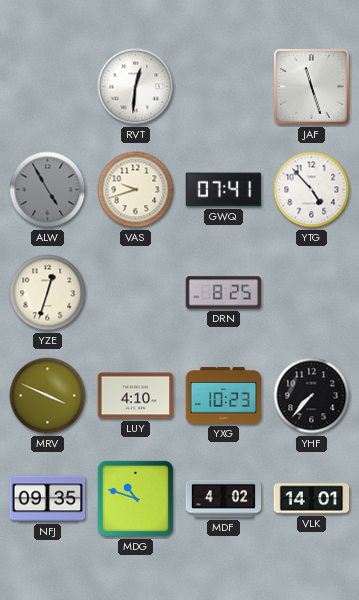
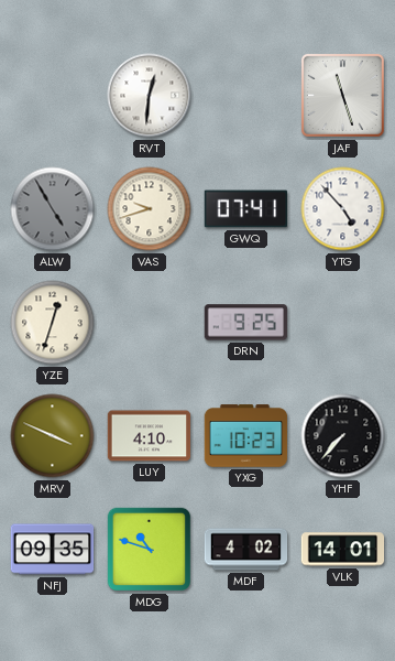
DRN: 8:25 -> 9:25
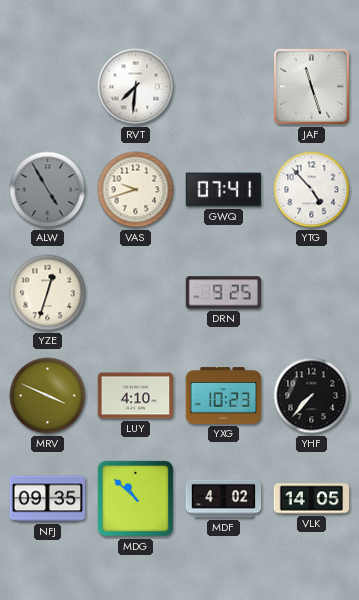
RVT: 12:31 -> 7:31
MDG: 10:48 -> 10:52
VLK: 14:01 -> 14:05
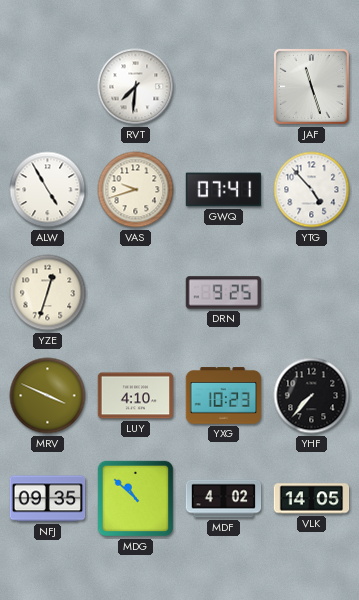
ALW dial: grey -> white
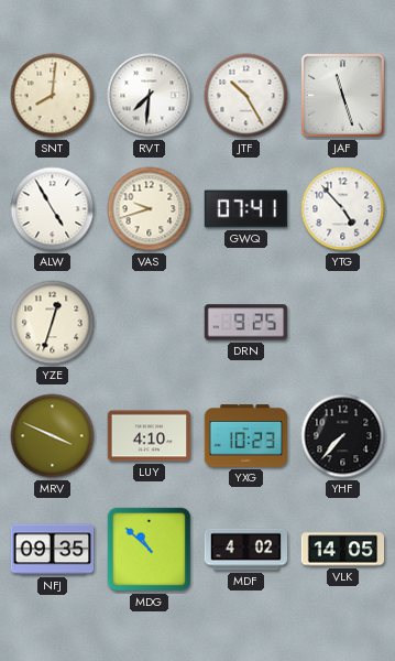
SNT: none -> 8:01
JTF: none -> 10:25
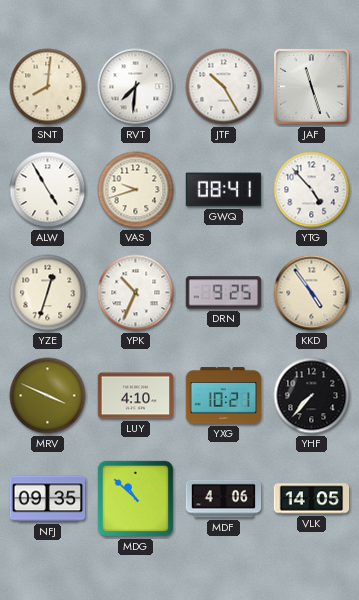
GWQ: 07:41 -> 08:41
YPK: none -> 10:34
KKD: none -> 4:54
YXG: 10:23 -> 10:21
MDF: 4:02 -> 4:06
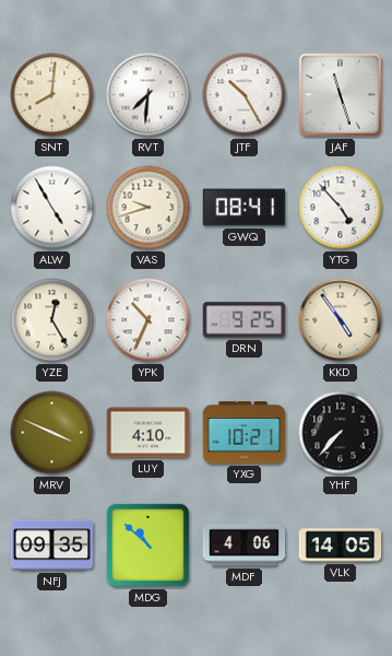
YZE: 12:33 -> 12:25
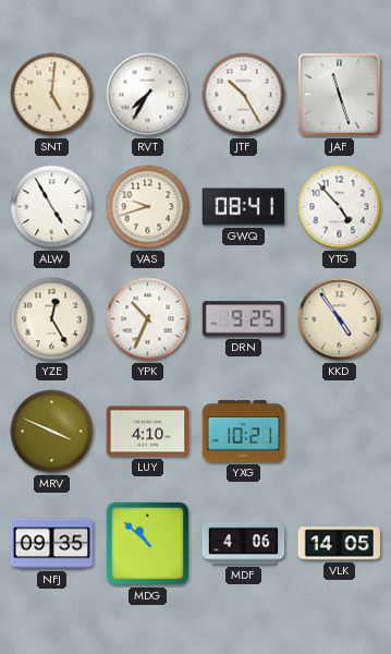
SNT: 8:01 -> 5:01
RVT: 7:31 -> 7:35
YHF: 7:37 -> none
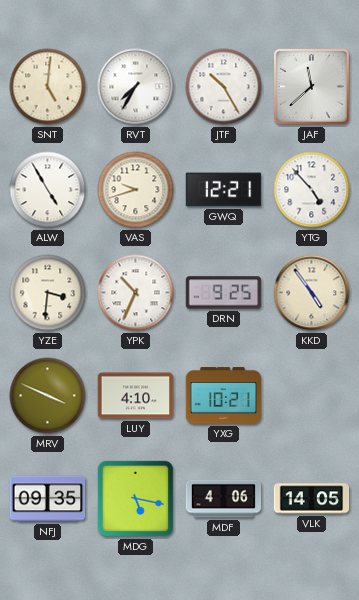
JAF: 11:27 -> 11:38
GWQ: 08:41 -> 12:21
YZE: 12:25 -> 3:31
MDG: 10:52 -> 5:17
